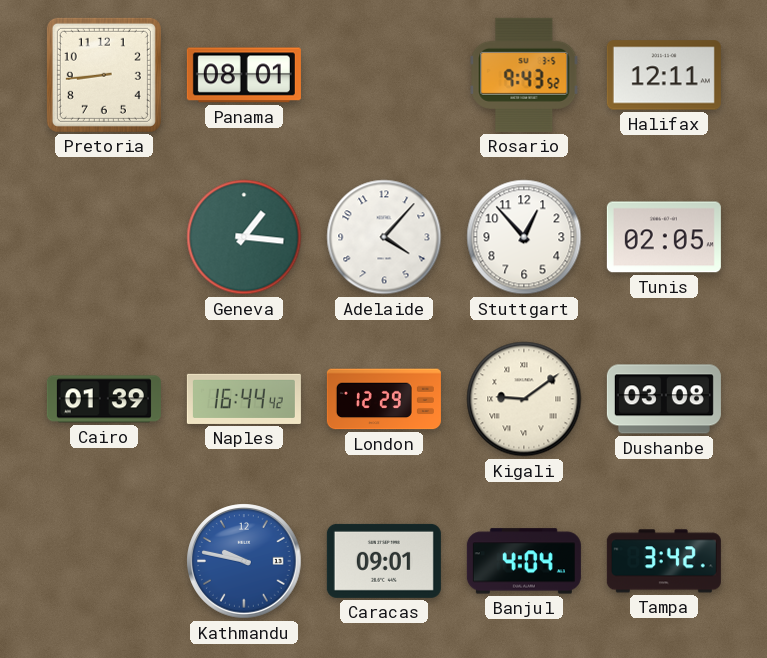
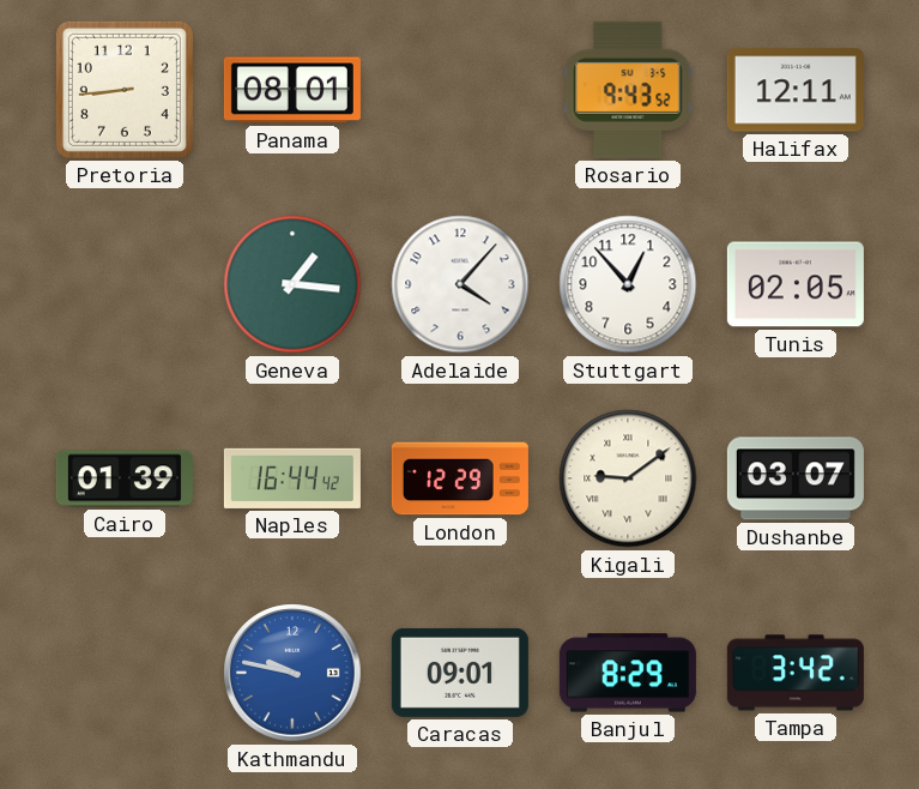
Dushanbe: 03:08 -> 03:07
Banjul: 4:04 -> 8:29
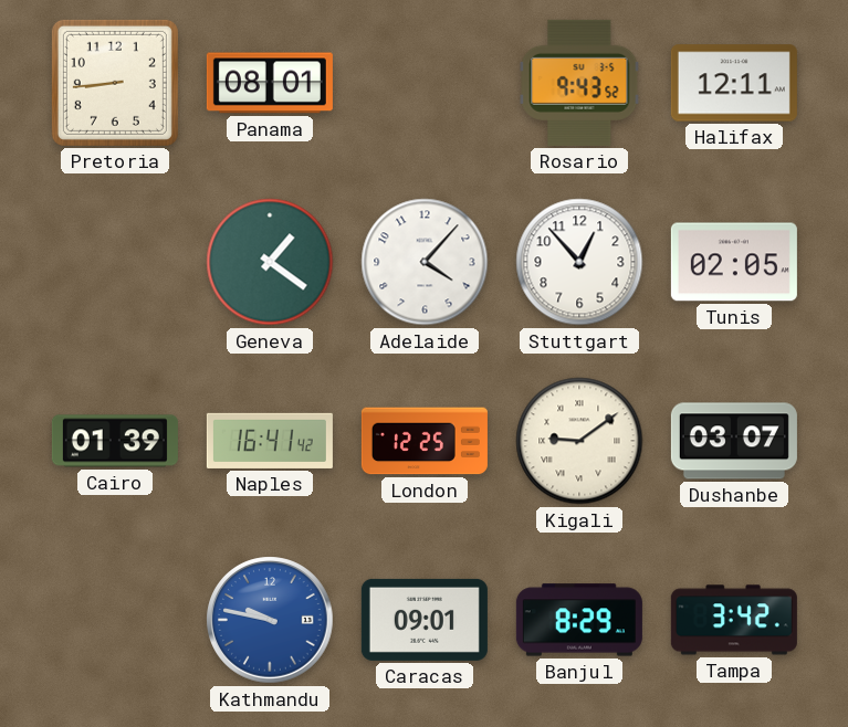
Geneva: 1:16 -> 1:21
Naples: 16:44 -> 16:41
London: 12:29 -> 12:25
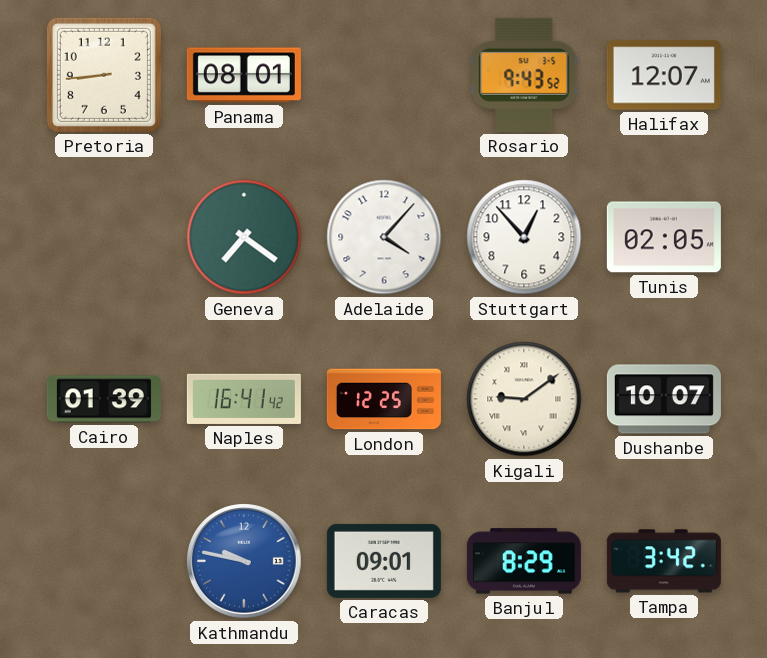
Halifax: 12:11 -> 12:07
Geneva: 1:21 -> 7:21
Dushanbe: 03:07 -> 10:07
